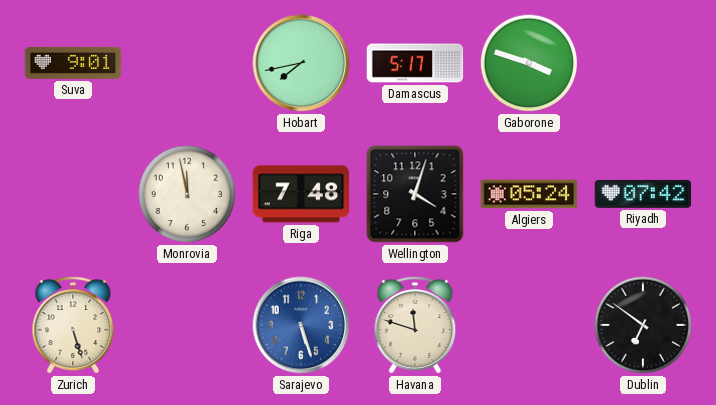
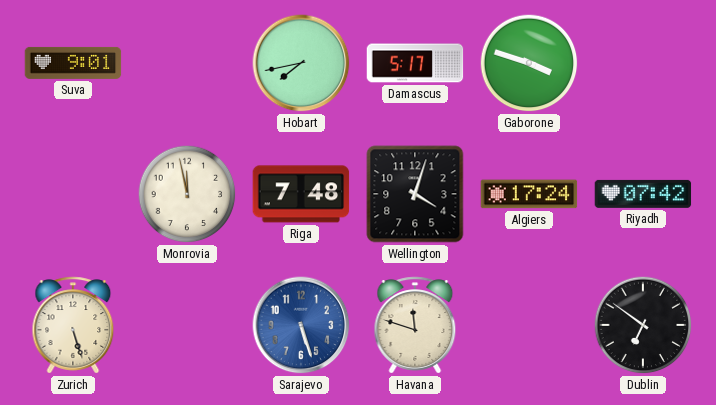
Algiers: 05:24 -> 17:24
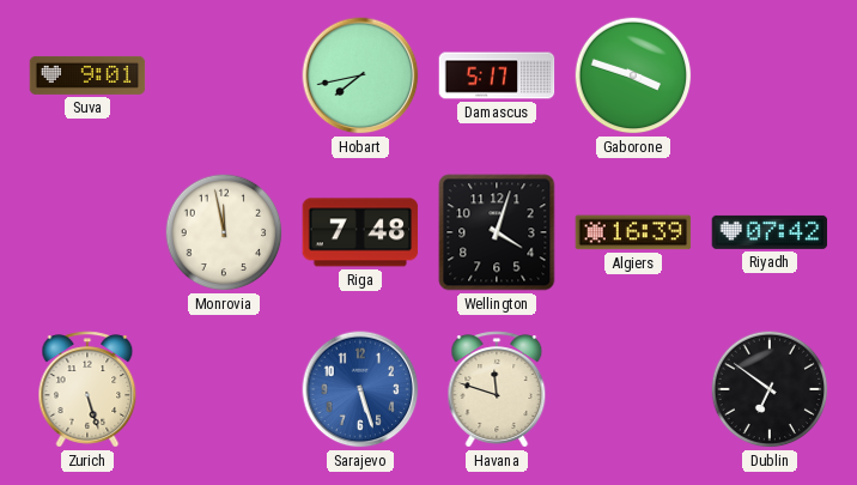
Algiers: 17:24 -> 16:39
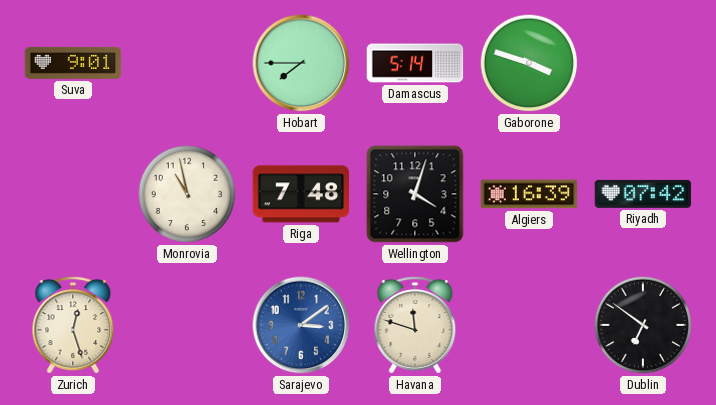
Hobart: 7:43 -> 7:45
Damascus: 5:17 -> 5:14
Monrovia: 11:58 -> 10:58
Zurich: 5:27 -> 12:27
Sarajevo: 5:27 -> 3:09
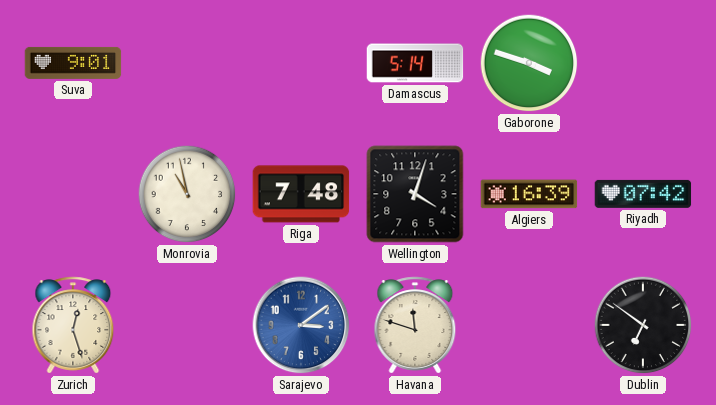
Hobart: 7:45 -> none
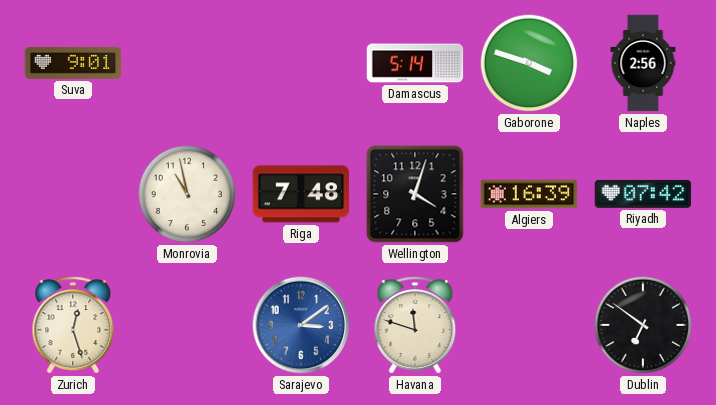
Naples: none -> 2:56
